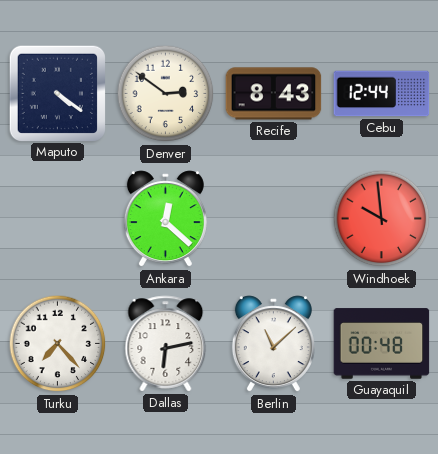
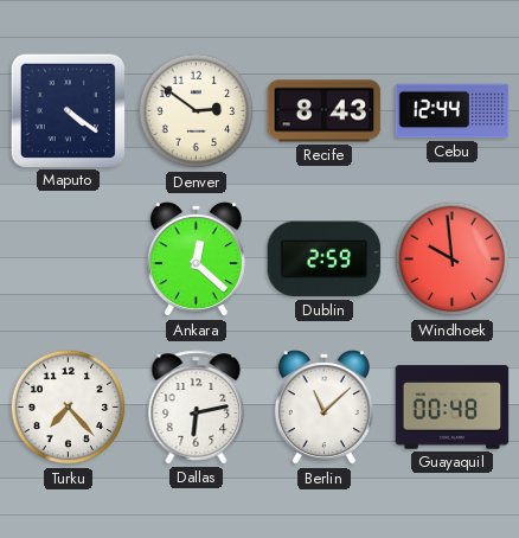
Dublin: none -> 2:59
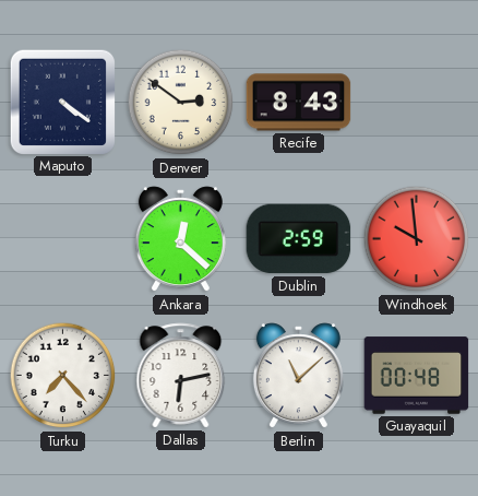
Cebu: 12:44 -> none
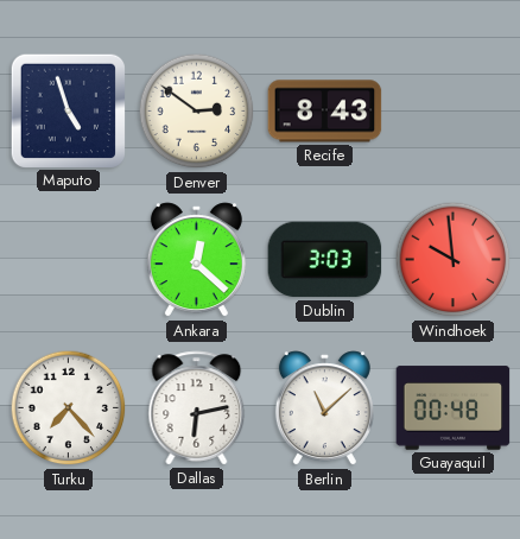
Maputo: 4:21 -> 4:57
Dublin: 2:59 -> 3:03
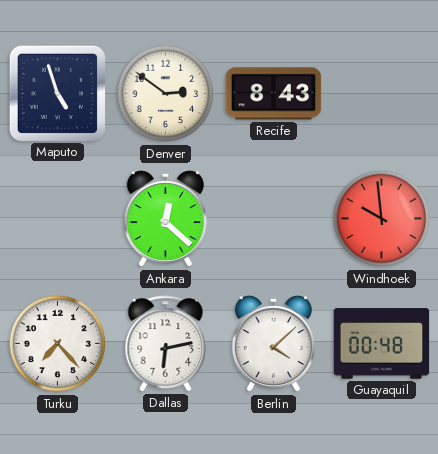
Dublin: 3:03 -> none
Berlin: 11:08 -> 4:08
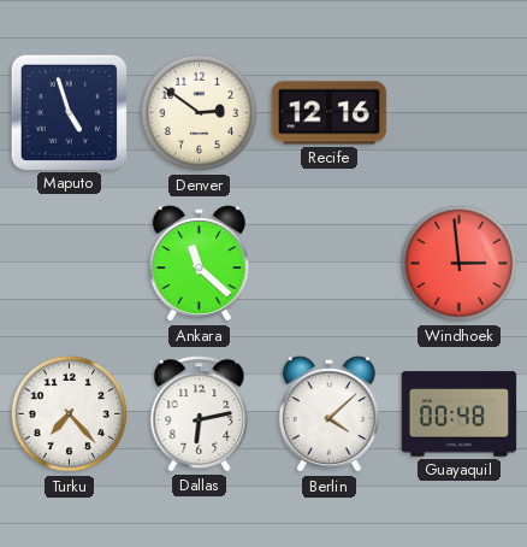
Recife: 8:43 -> 12:16
Ankara: 12:22 -> 11:22
Windhoek: 9:59 -> 2:59
